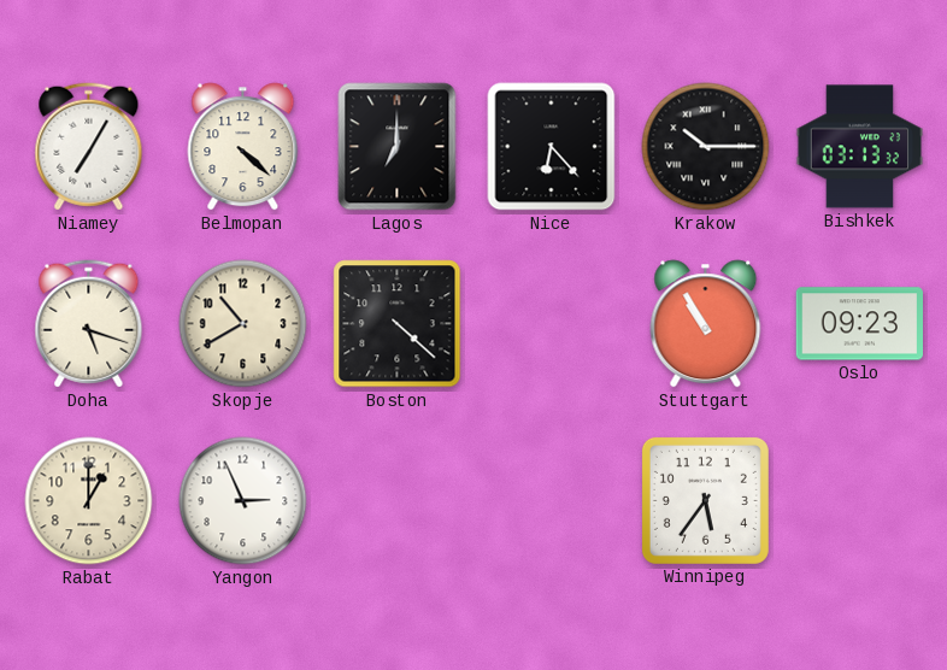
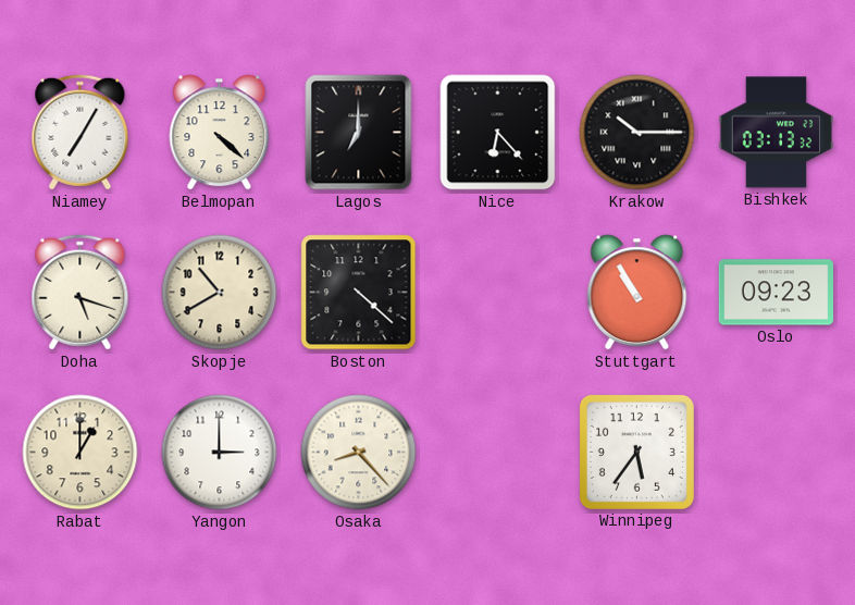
Yangon: 2:56 -> 3:00
Osaka: none -> 8:23
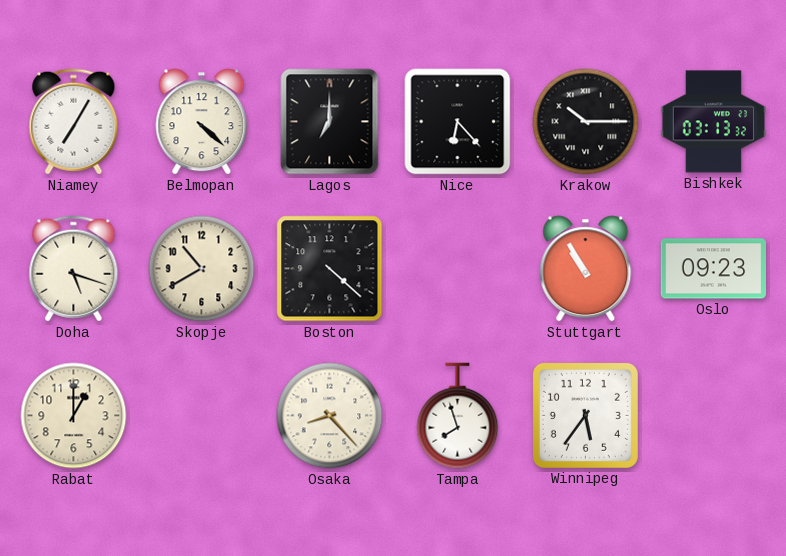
Yangon: 3:00 -> none
Tampa: none -> 7:57
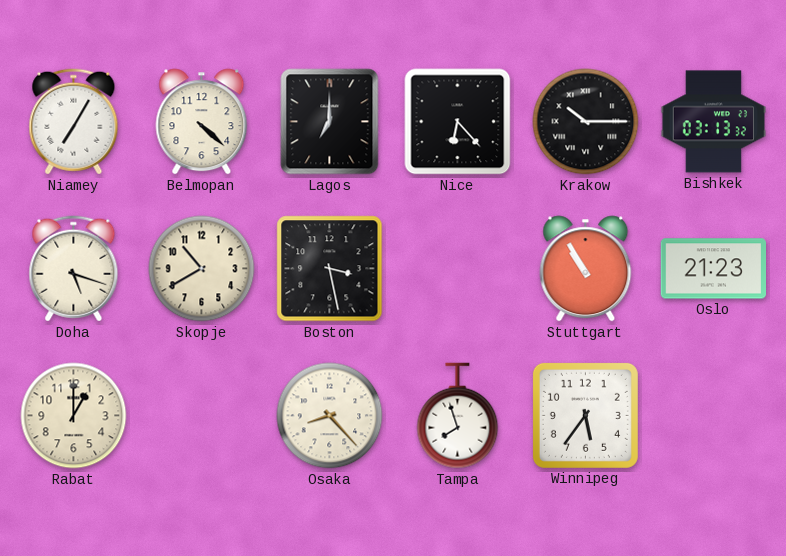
Boston: 4:22 -> 3:28
Oslo: 09:23 -> 21:23
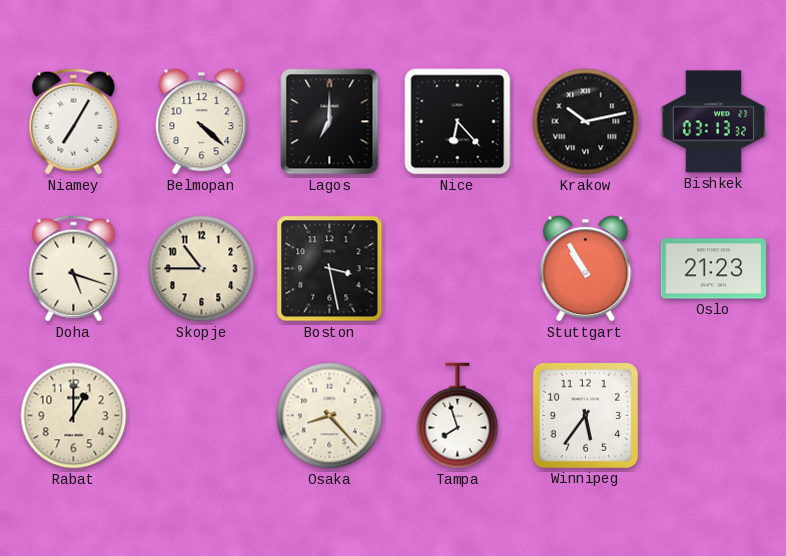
Krakow: 10:15 -> 10:13
Skopje: 10:40 -> 10:45
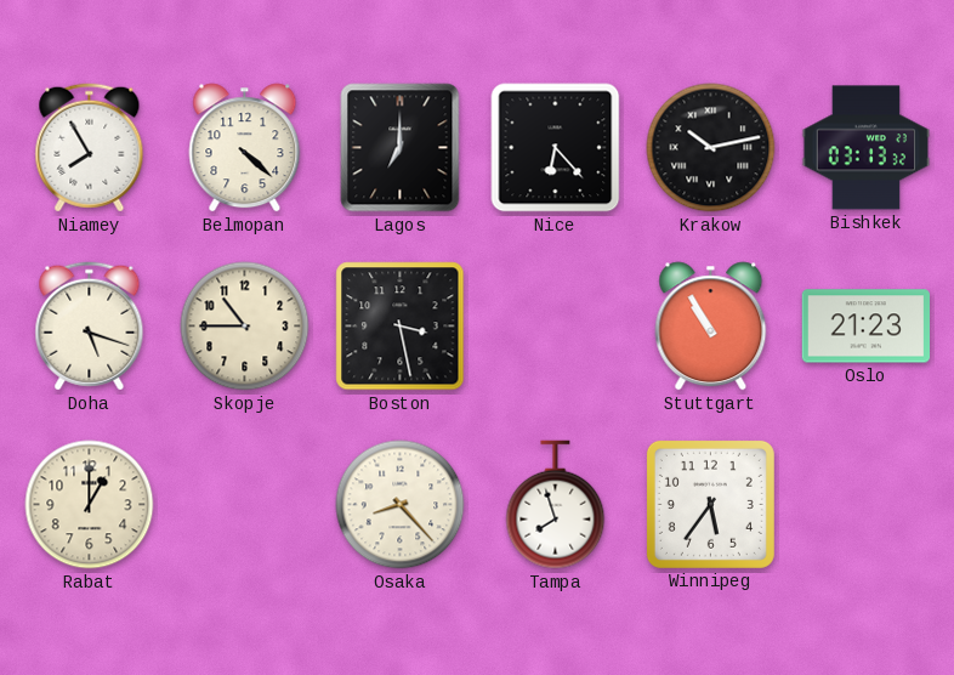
Niamey: 7:05 -> 7:55
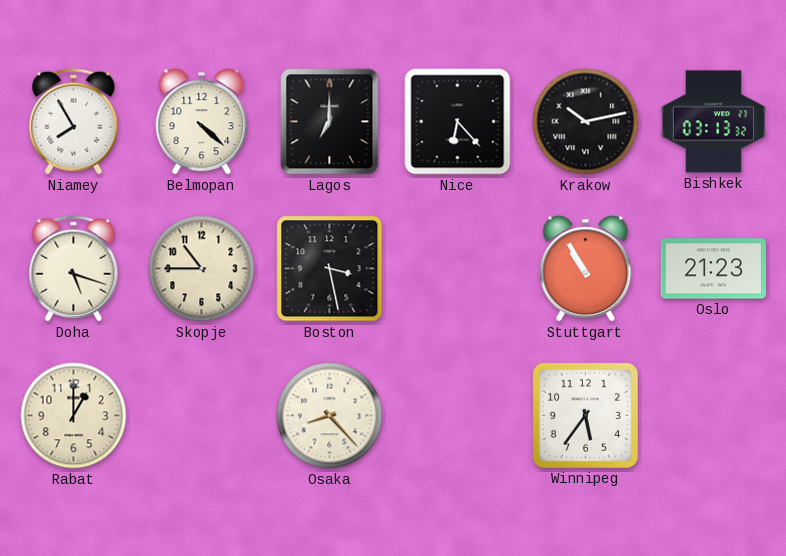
Tampa: 7:57 -> none
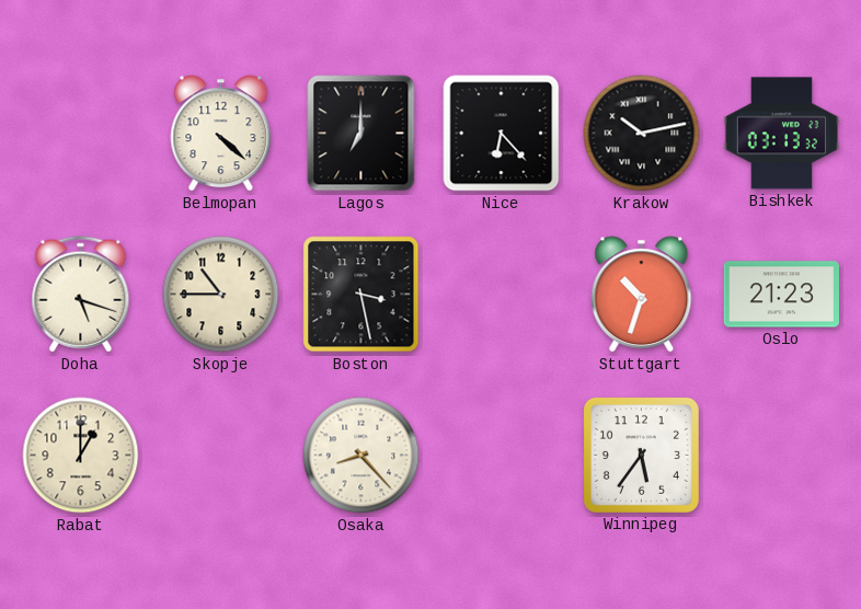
Niamey: 7:55 -> none
Stuttgart: 10:55 -> 10:33
